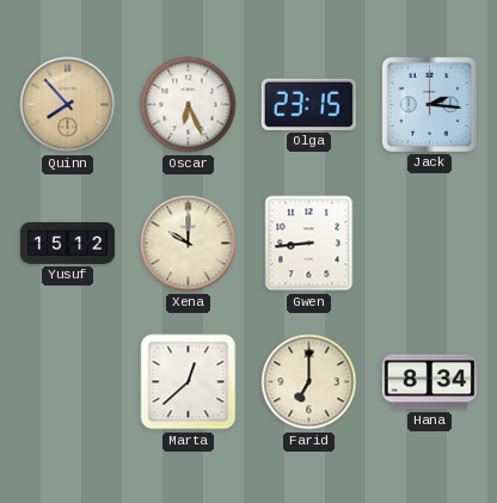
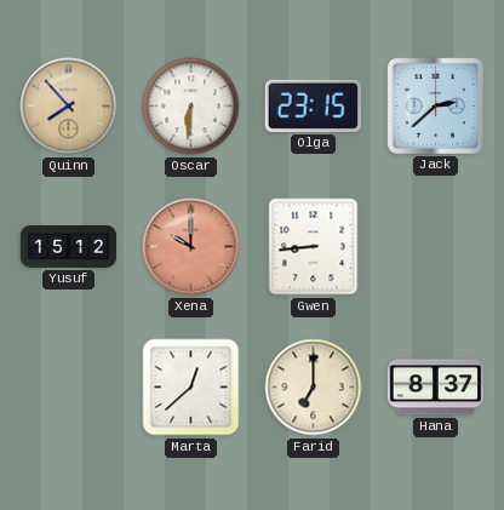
Oscar: 6:26 -> 6:31
Jack: 2:16 -> 2:38
Xena dial: cream -> salmon
Hana: 8:34 -> 8:37
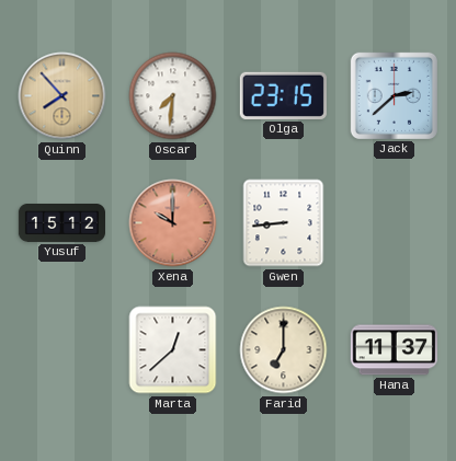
Oscar: 6:31 -> 7:31
Hana: 8:37 -> 11:37
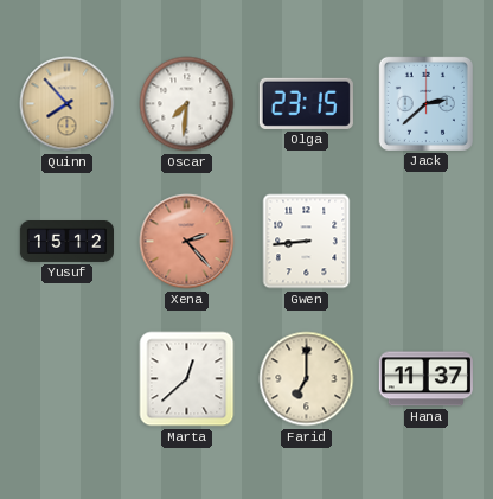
Xena: 10:00 -> 2:23
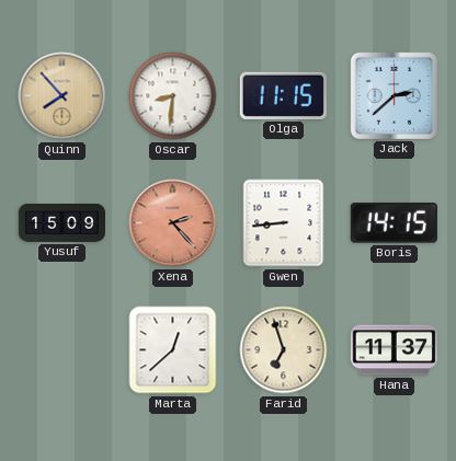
Oscar: 7:31 -> 8:31
Olga: 23:15 -> 11:15
Yusuf: 15:12 -> 15:09
Boris: none -> 14:15
Farid: 7:00 -> 6:57
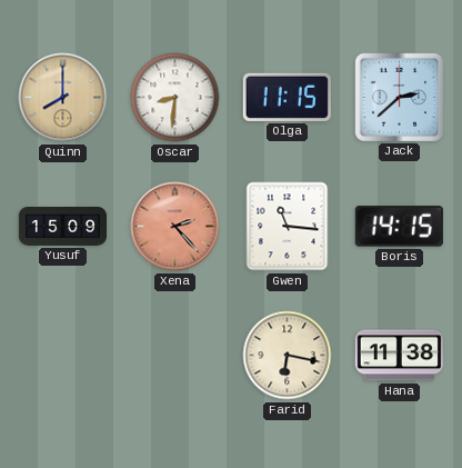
Quinn: 7:53 -> 8:00
Gwen: 8:44 -> 11:16
Marta: 12:38 -> none
Farid: 6:57 -> 6:17
Hana: 11:37 -> 11:38
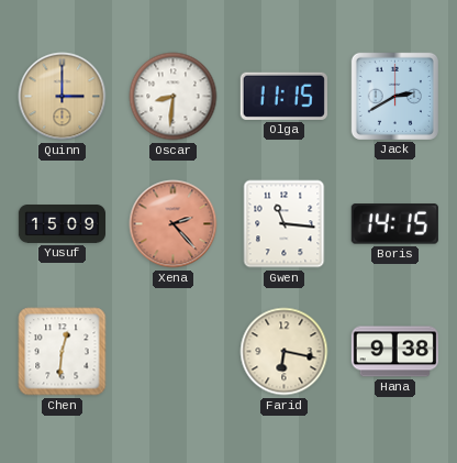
Quinn: 8:00 -> 3:00
Jack: 2:38 -> 2:40
Chen: none -> 12:31
Hana: 11:38 -> 9:38
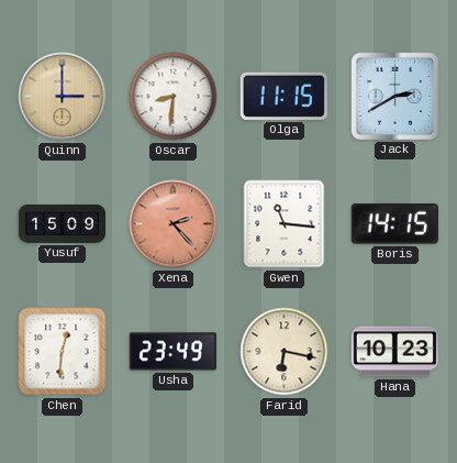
Usha: none -> 23:49
Hana: 9:38 -> 10:23
